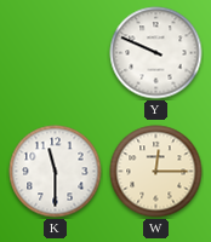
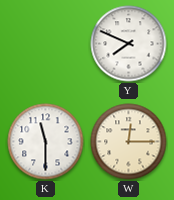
Y: 9:49 -> 7:49
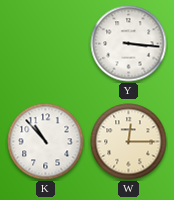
Y: 7:49 -> 3:16
K: 11:30 -> 10:53
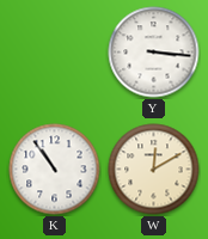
K: 10:53 -> 10:54
W: 12:15 -> 12:10
